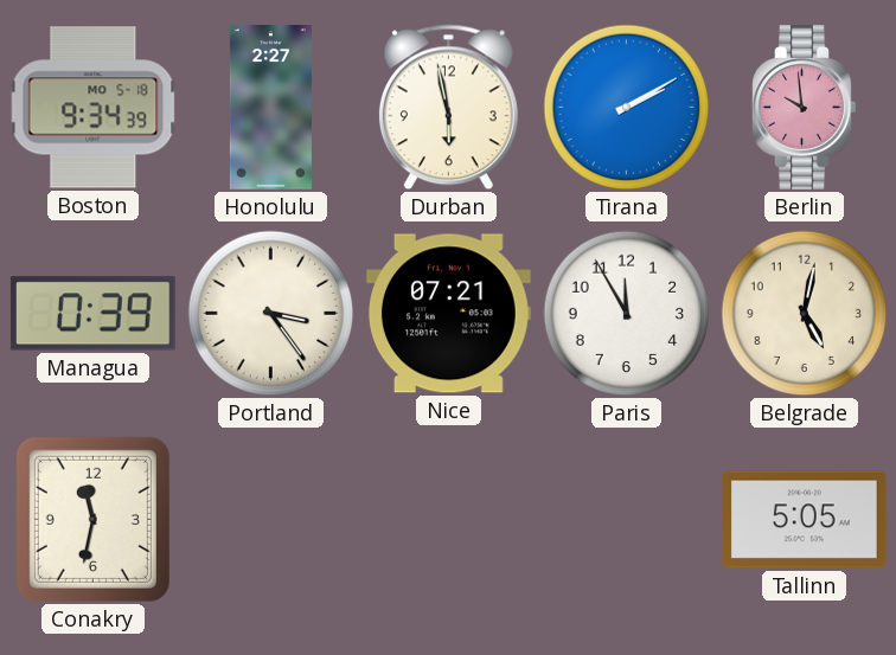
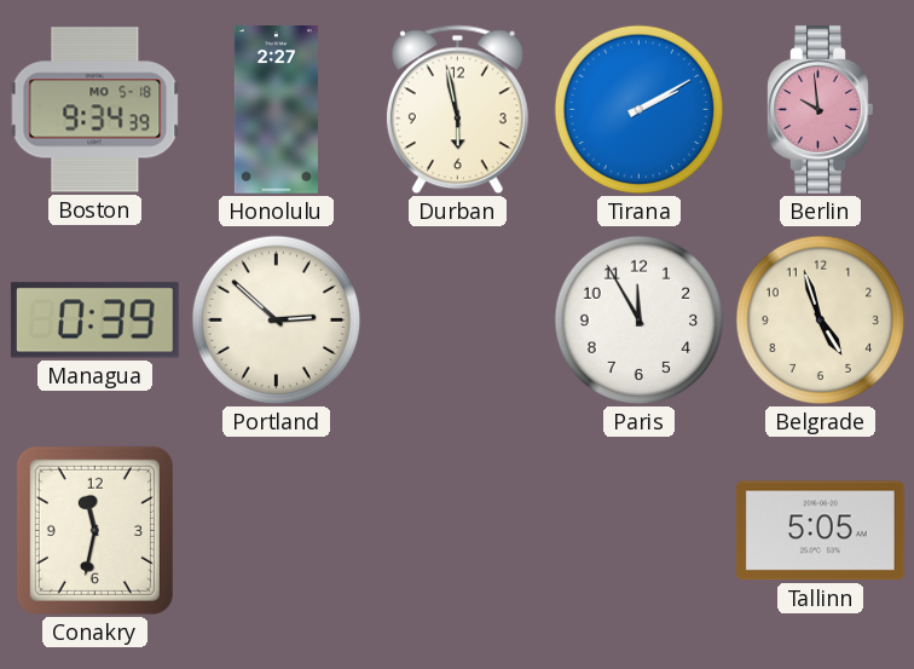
Portland: 3:24 -> 2:52
Nice: 07:21 -> none
Belgrade: 5:02 -> 4:57
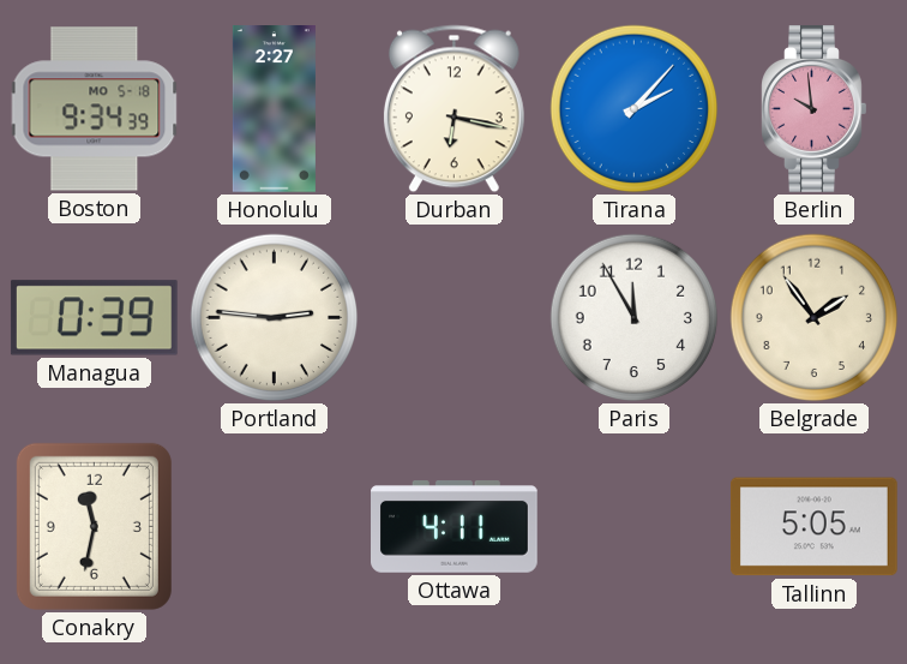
Durban: 5:58 -> 6:17
Tirana: 2:10 -> 2:07
Portland: 2:52 -> 2:46
Belgrade: 4:57 -> 1:54
Ottawa: none -> 4:11
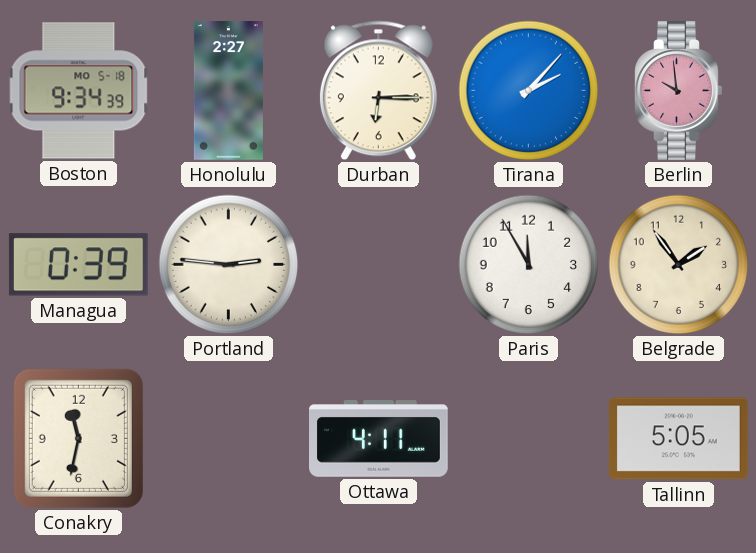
Durban: 6:17 -> 6:15
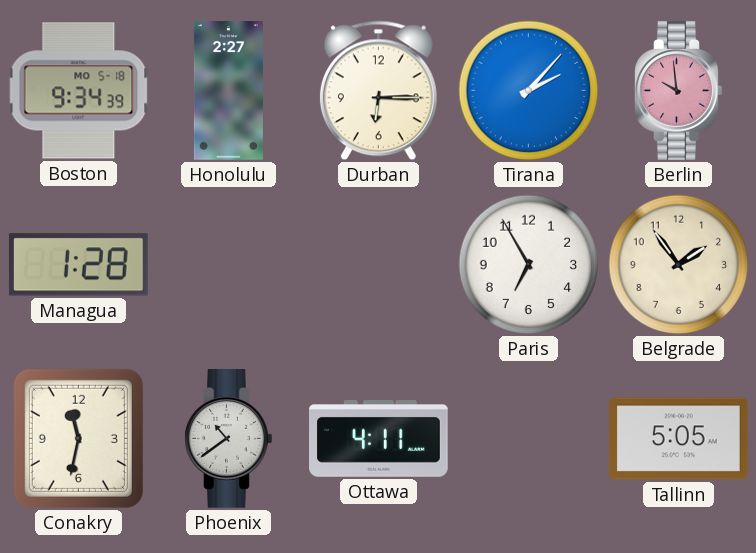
Managua: 0:39 -> 1:28
Portland: 2:46 -> none
Paris: 11:55 -> 6:55
Phoenix: none -> 10:39
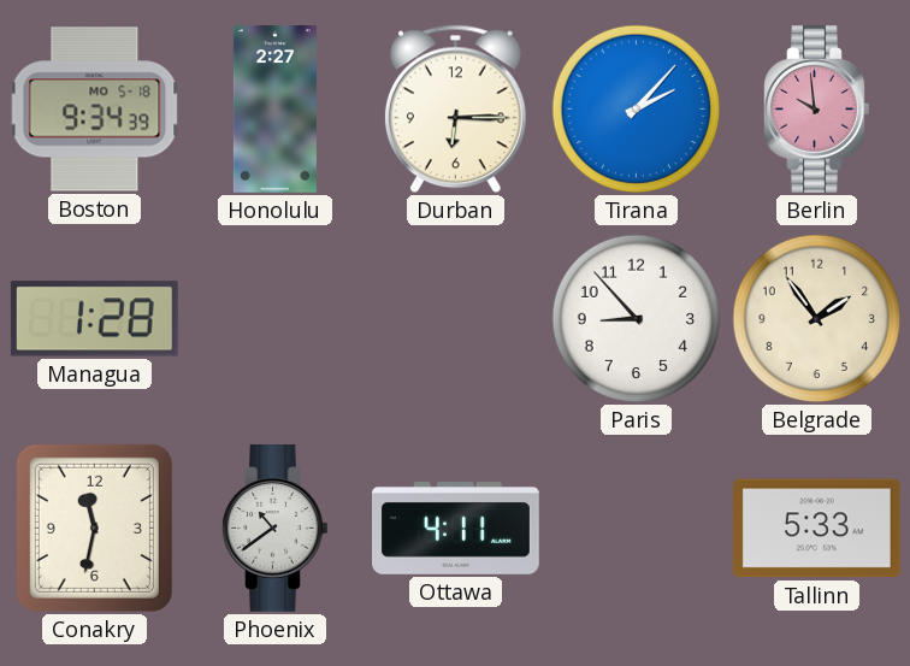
Paris: 6:55 -> 8:53
Tallinn: 5:05 -> 5:33
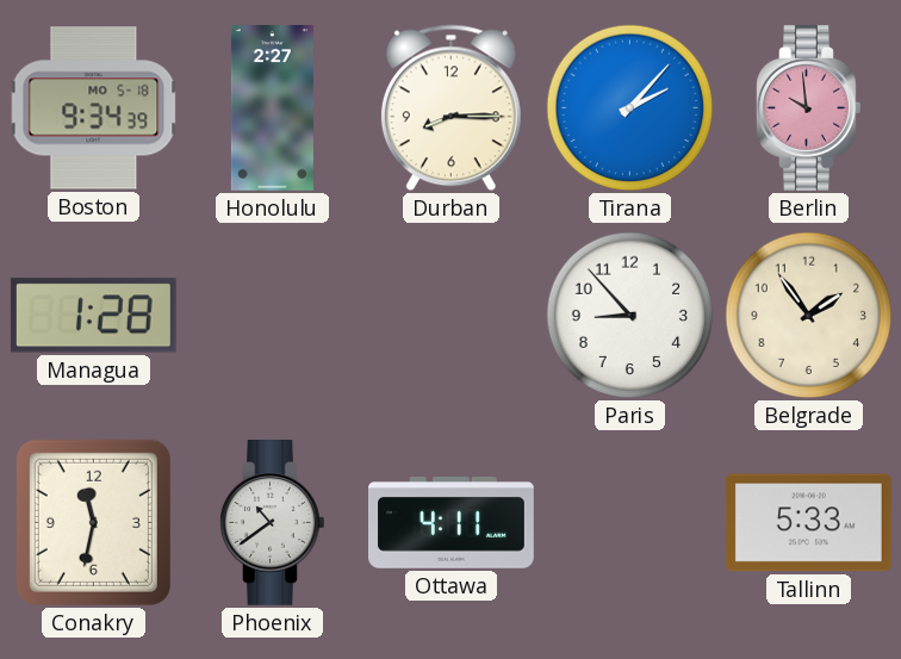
Durban: 6:15 -> 8:15
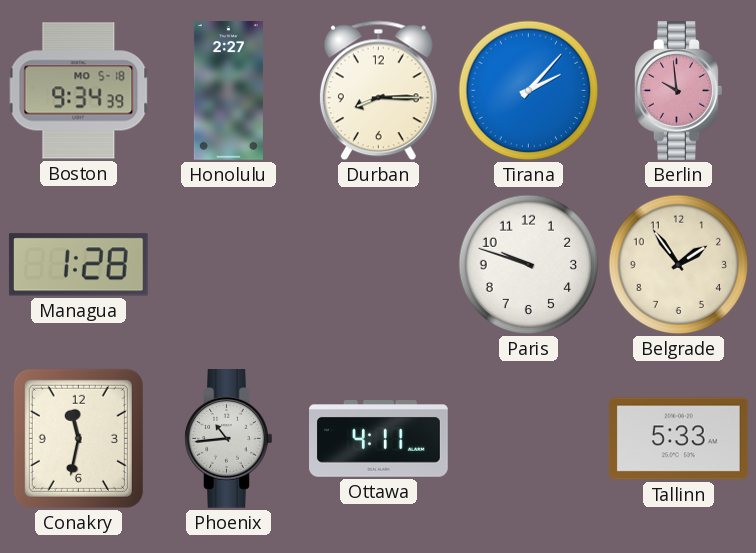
Paris: 8:53 -> 9:48
Phoenix: 10:39 -> 10:44
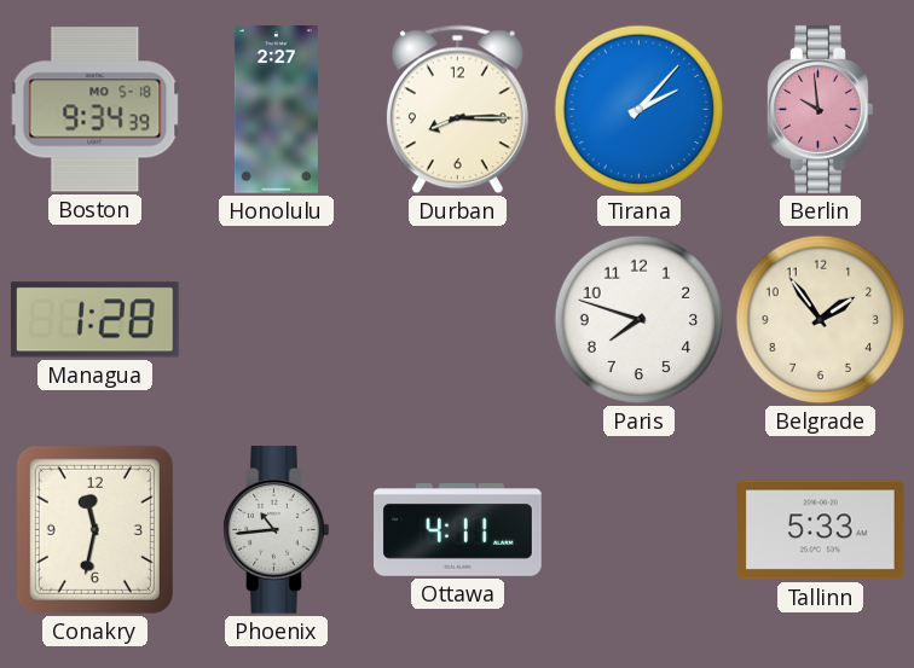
Paris: 9:48 -> 7:48
